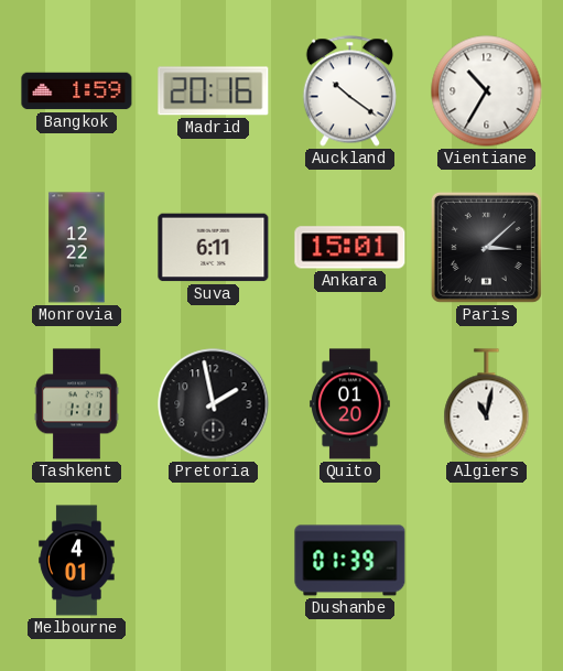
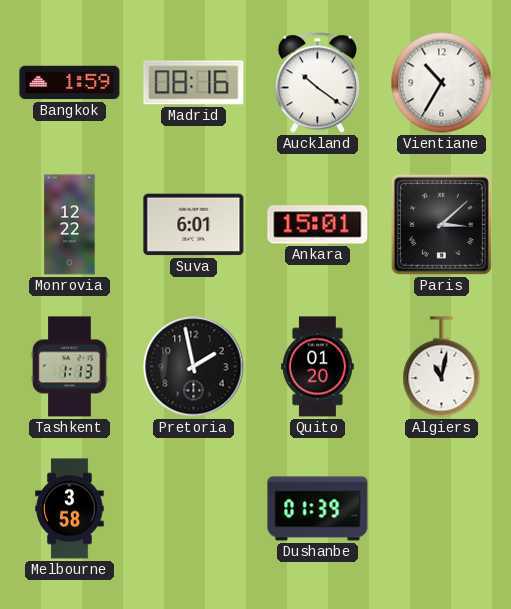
Madrid: 20:16 -> 08:16
Suva: 6:11 -> 6:01
Tashkent: 1:11 -> 1:13
Melbourne: 4:01 -> 3:58
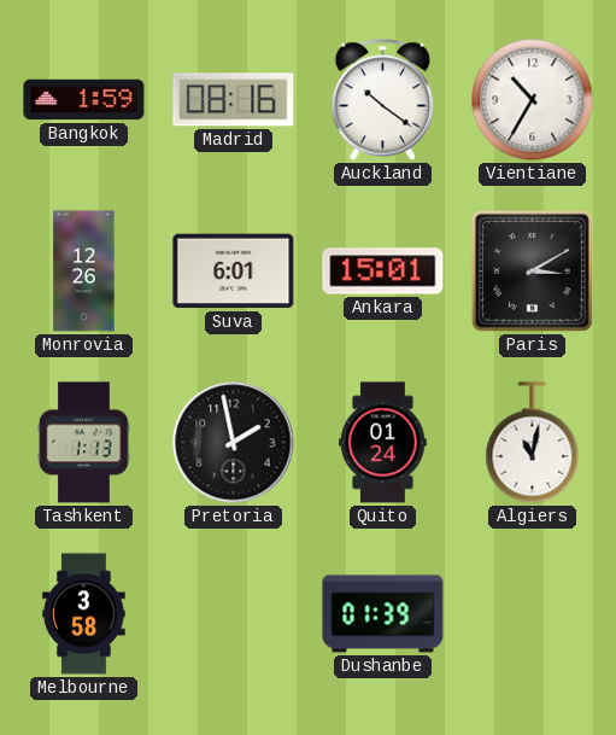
Monrovia: 12:22 -> 12:26
Paris: 3:08 -> 3:10
Quito: 01:20 -> 01:24
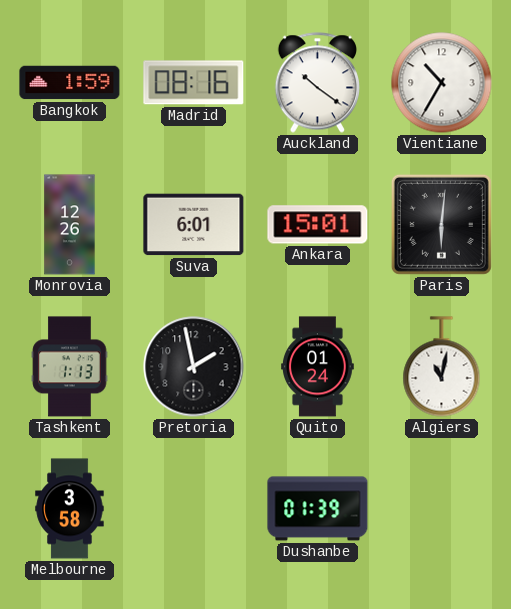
Paris: 3:10 -> 6:01
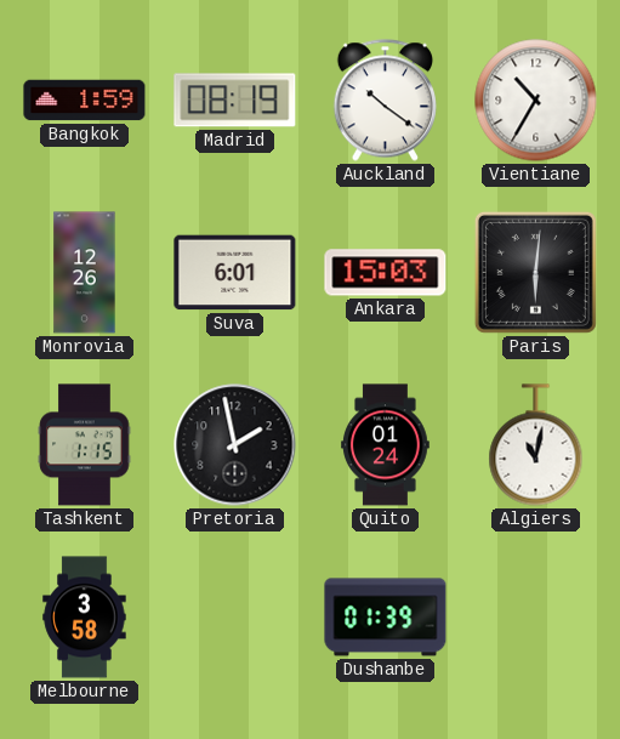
Madrid: 08:16 -> 08:19
Ankara: 15:01 -> 15:03
Tashkent: 1:13 -> 1:15
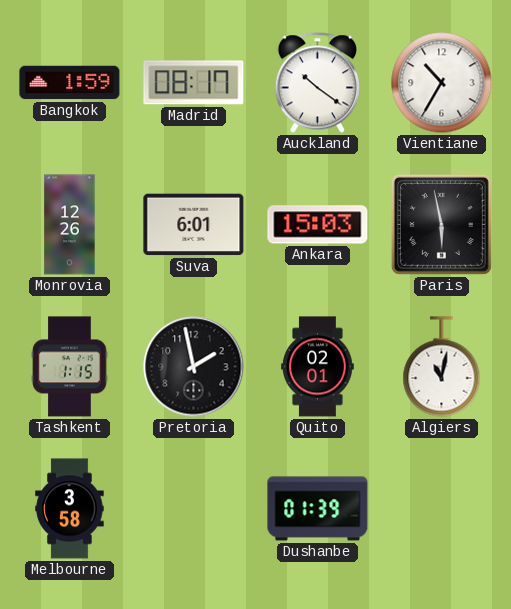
Madrid: 08:19 -> 08:17
Paris: 6:01 -> 5:58
Quito: 01:24 -> 02:01
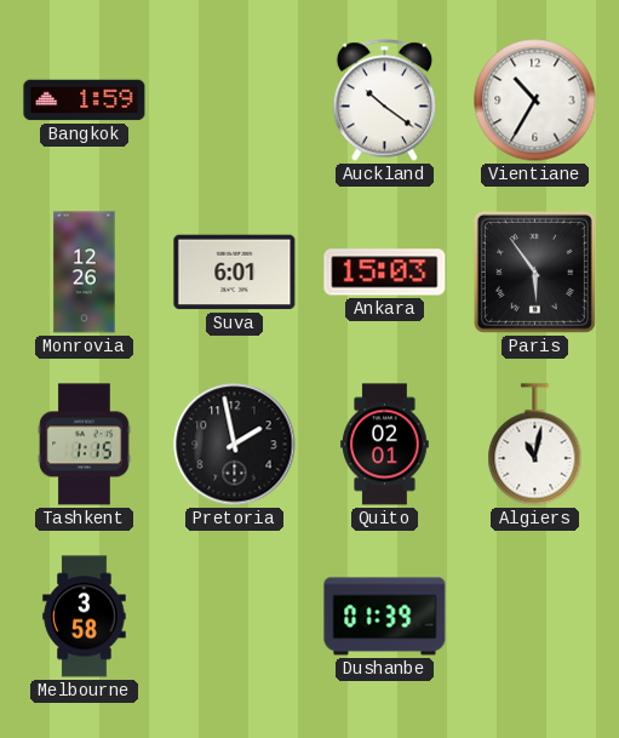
Madrid: 08:17 -> none
Paris: 5:58 -> 5:54
